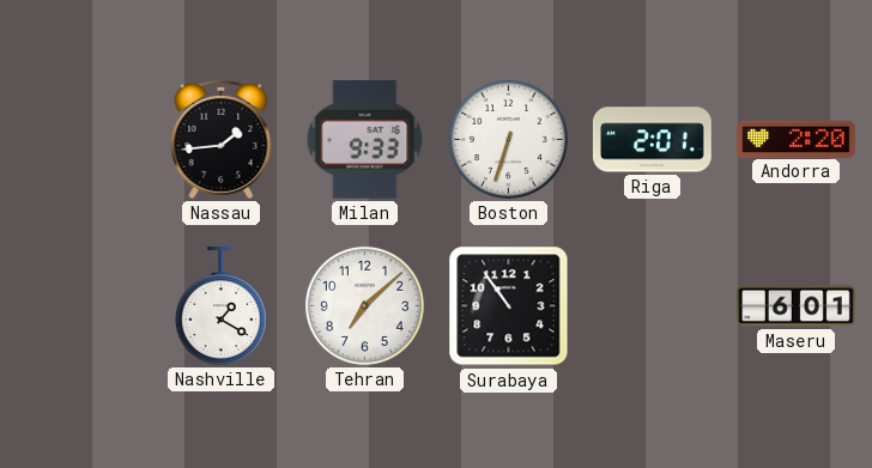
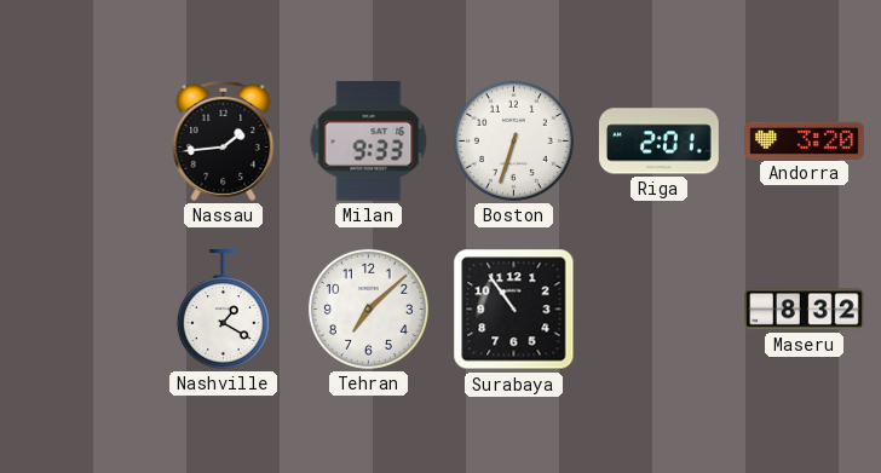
Andorra: 2:20 -> 3:20
Maseru: 6:01 -> 8:32
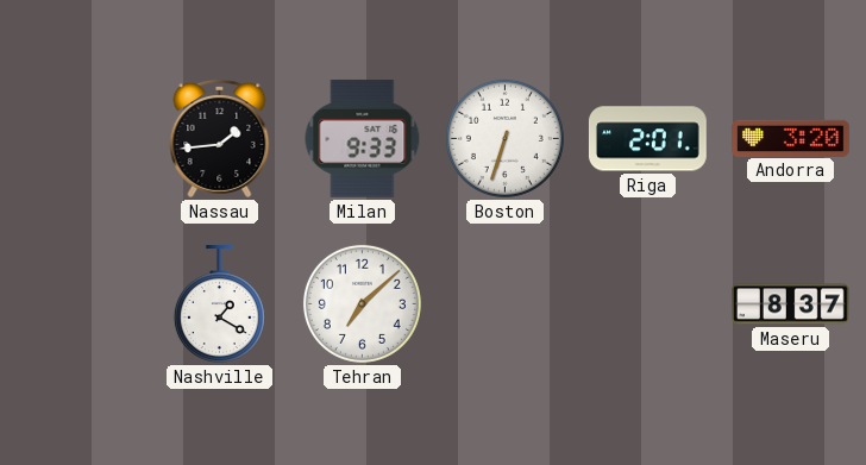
Surabaya: 10:54 -> none
Maseru: 8:32 -> 8:37
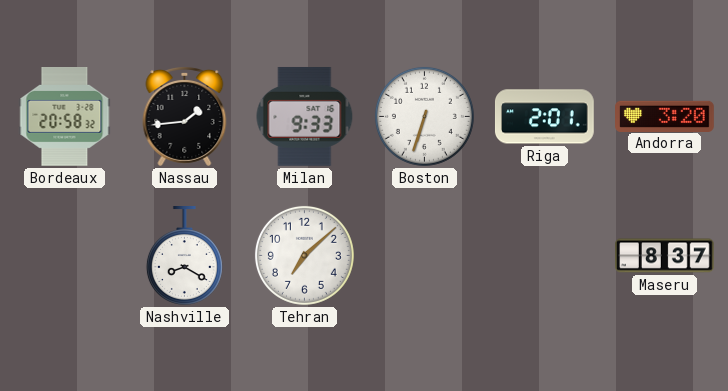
Bordeaux: none -> 20:58
Nashville: 1:20 -> 8:20
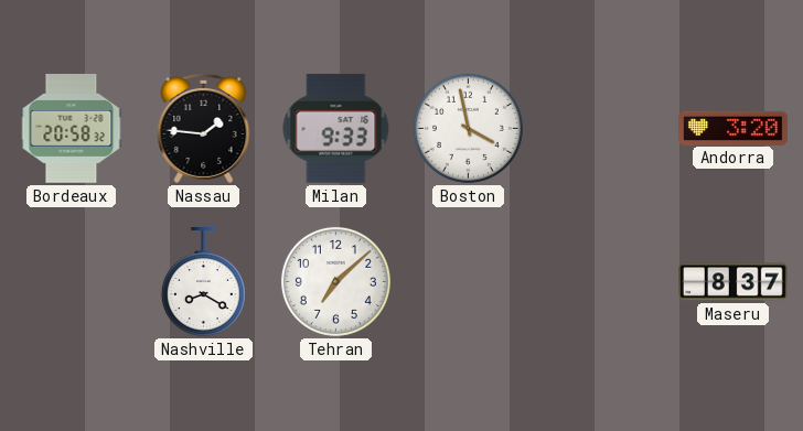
Nassau: 1:44 -> 1:46
Boston: 6:33 -> 3:58
Riga: 2:01 -> none
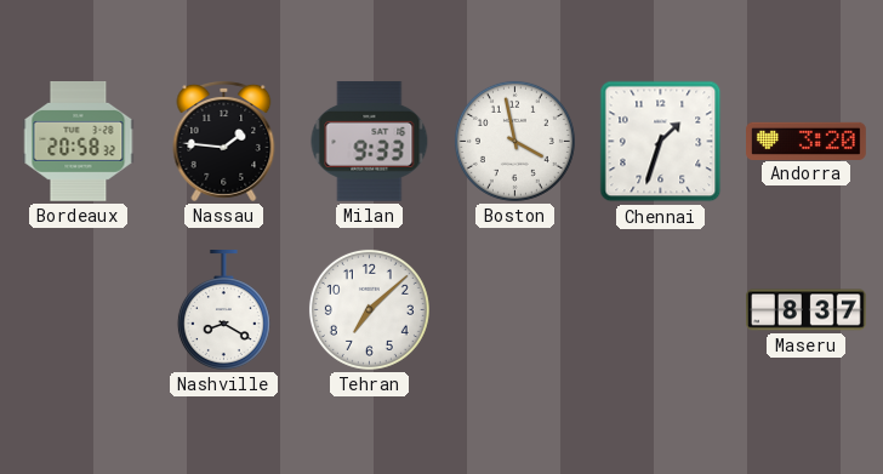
Chennai: none -> 1:33
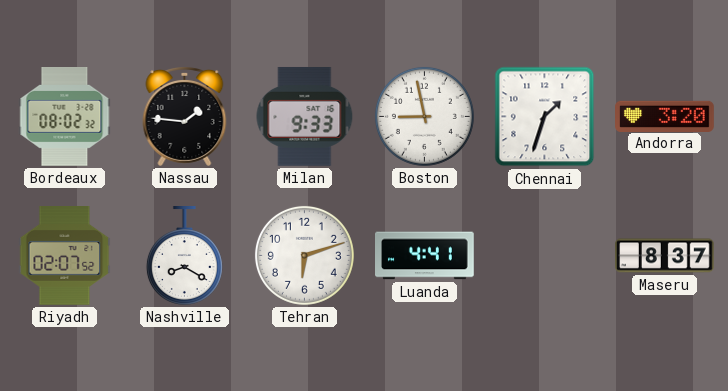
Bordeaux: 20:58 -> 08:02
Boston: 3:58 -> 8:58
Riyadh: none -> 02:07
Tehran: 7:08 -> 6:12
Luanda: none -> 4:41
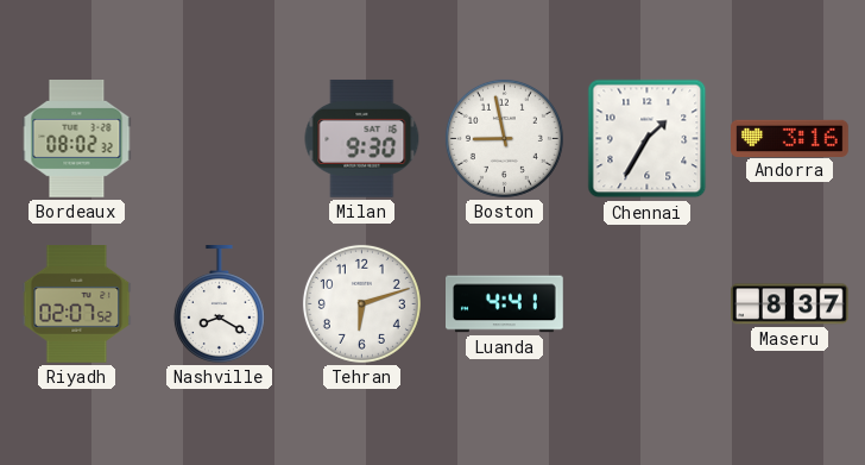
Nassau: 1:46 -> none
Milan: 9:33 -> 9:30
Chennai: 1:33 -> 1:35
Andorra: 3:20 -> 3:16
